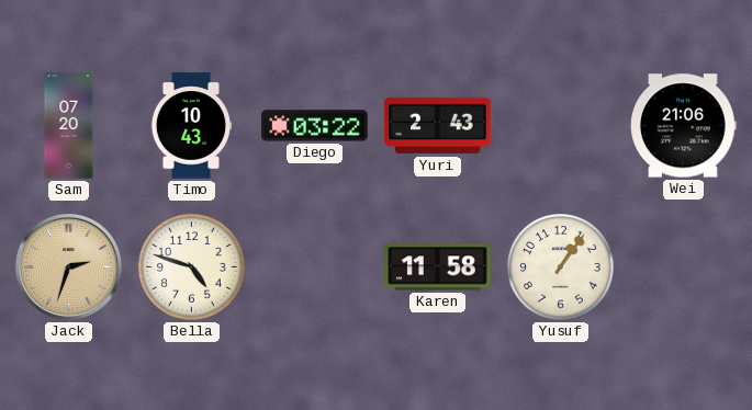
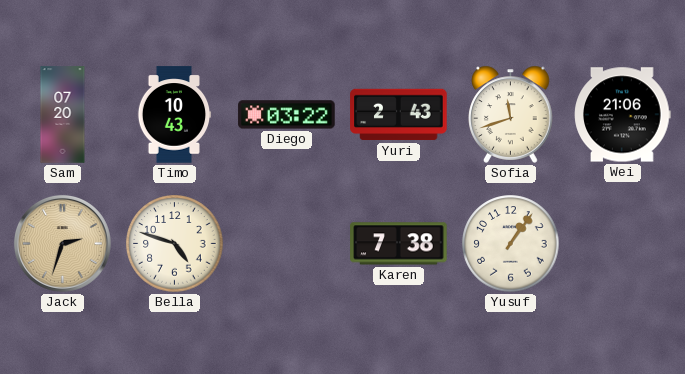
Sofia: none -> 11:42
Karen: 11:58 -> 7:38
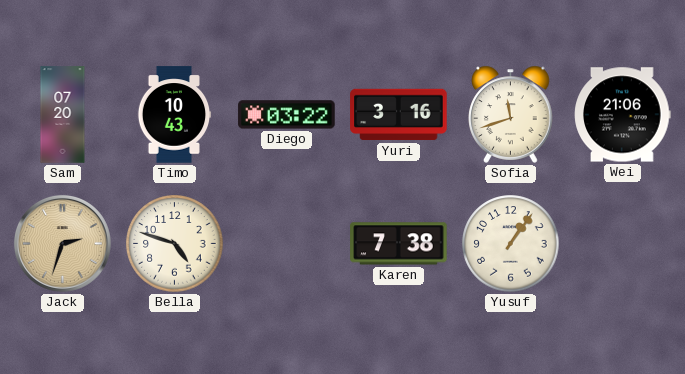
Yuri: 2:43 -> 3:16
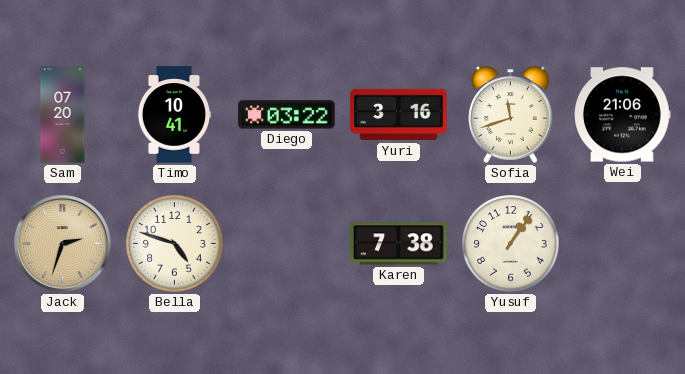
Timo: 10:43 -> 10:41
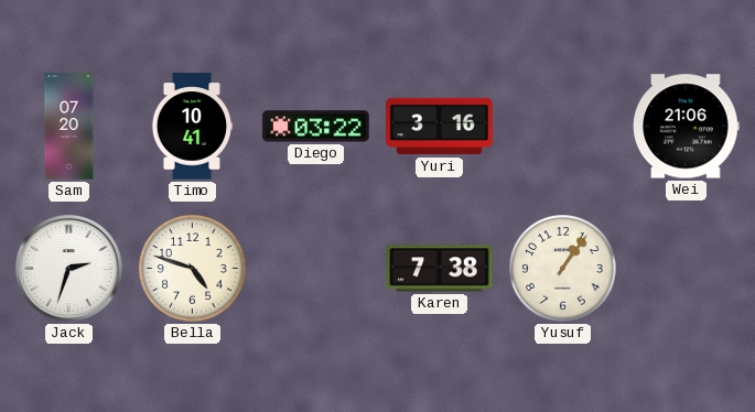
Sofia: 11:42 -> none
Jack dial: champagne -> white
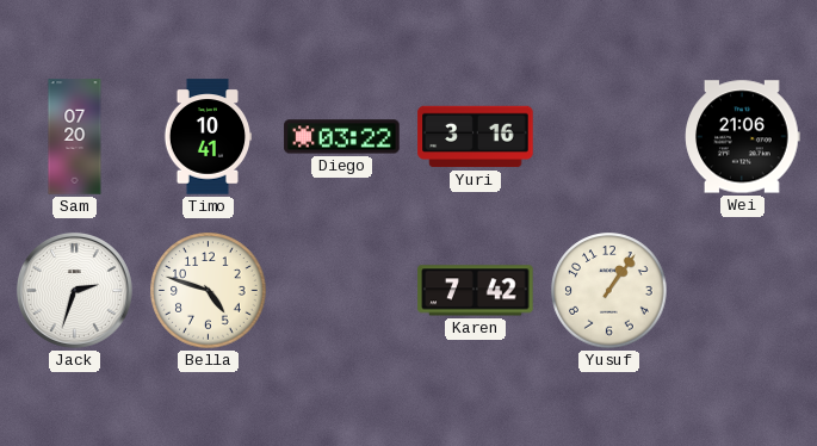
Karen: 7:38 -> 7:42
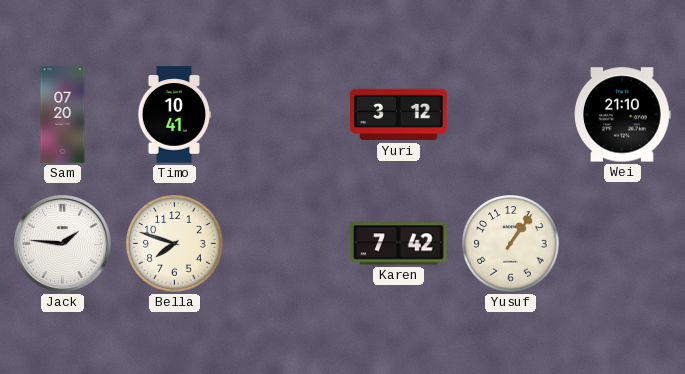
Diego: 03:22 -> none
Yuri: 3:16 -> 3:12
Wei: 21:06 -> 21:10
Jack: 2:33 -> 1:46
Bella: 4:48 -> 7:48
